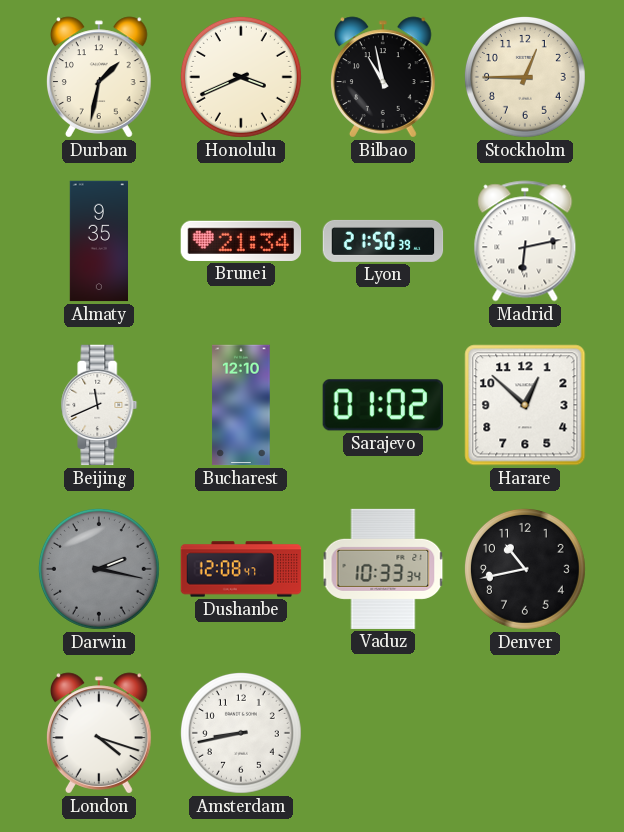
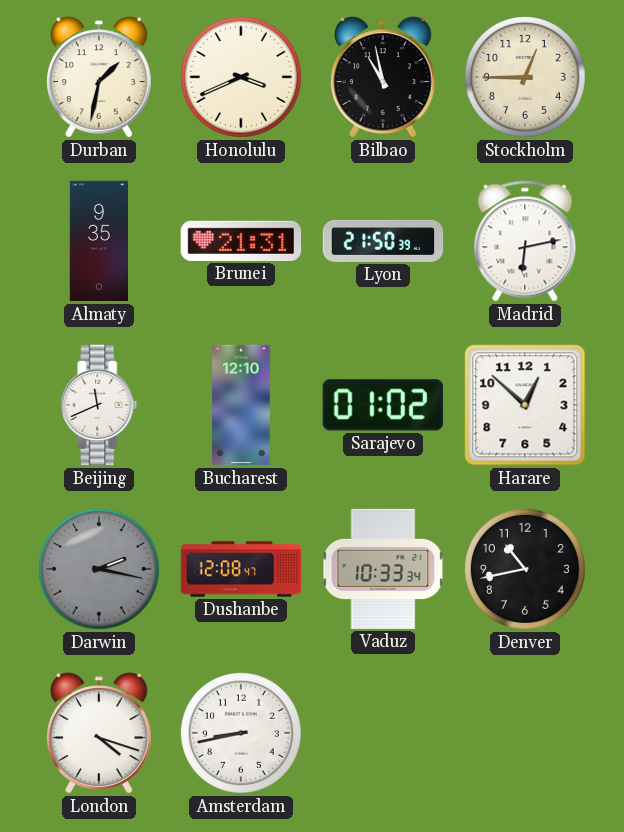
Brunei: 21:34 -> 21:31
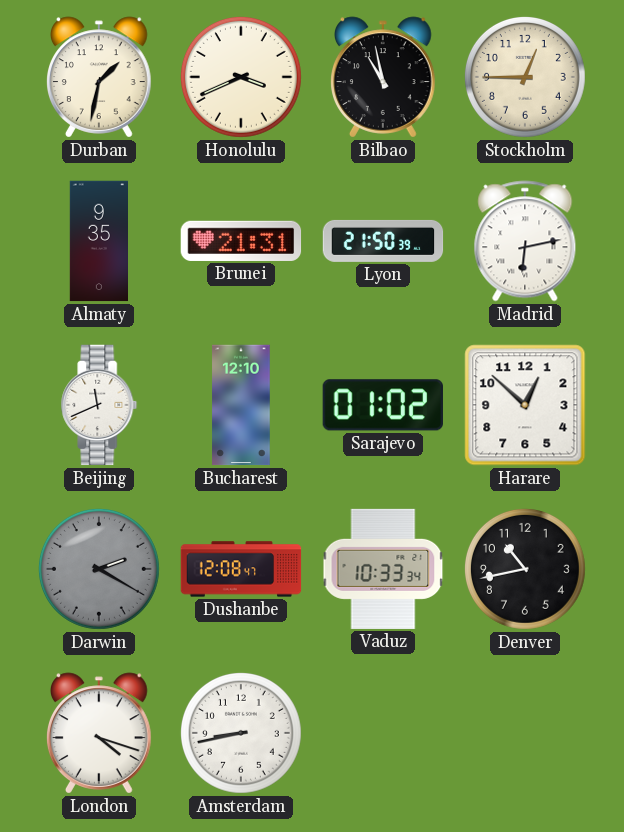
Darwin: 2:17 -> 2:20
